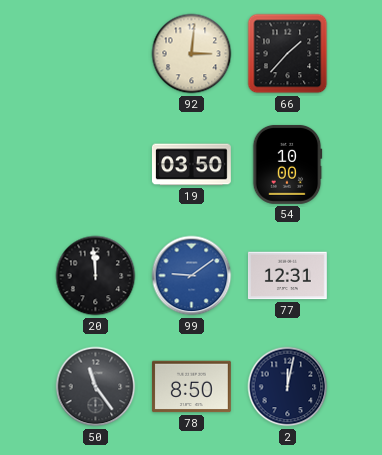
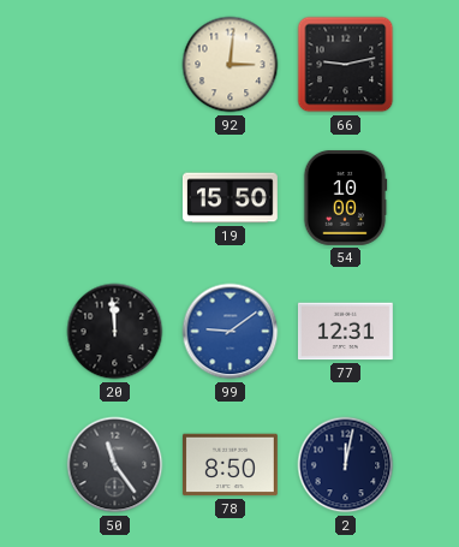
66: 1:37 -> 9:13
19: 03:50 -> 15:50
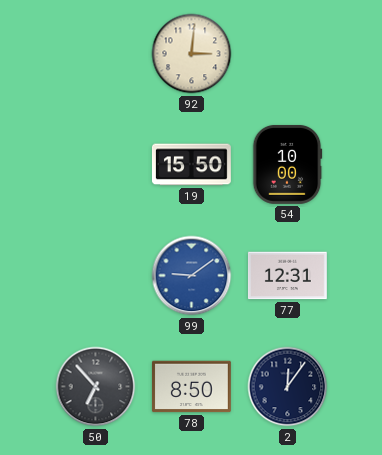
66: 9:13 -> none
20: 11:59 -> none
50: 11:24 -> 6:53
2: 12:02 -> 12:06
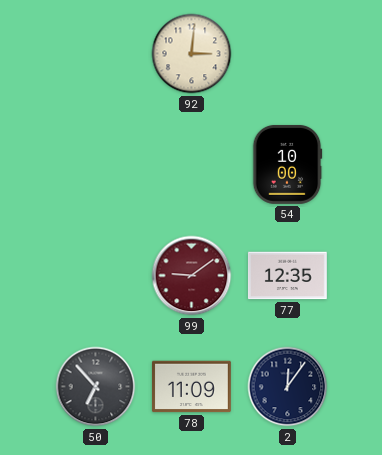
19: 15:50 -> none
99 dial: blue -> burgundy
77: 12:31 -> 12:35
78: 8:50 -> 11:09
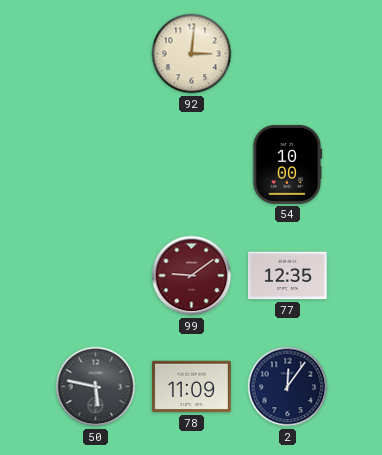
50: 6:53 -> 5:47
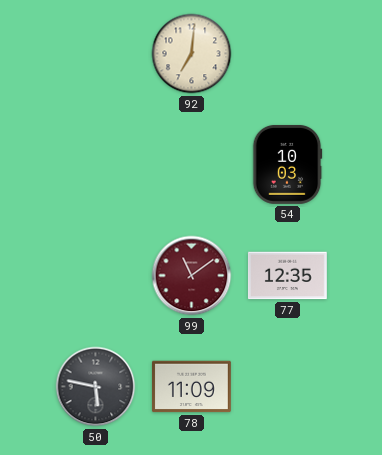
92: 3:01 -> 7:01
54: 10:00 -> 10:03
99: 9:09 -> 11:09
2: 12:06 -> none
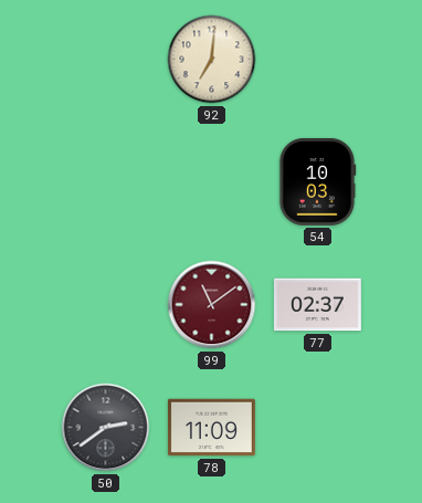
77: 12:35 -> 02:37
50: 5:47 -> 2:39
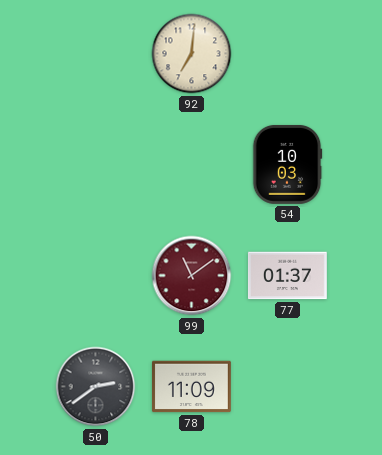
77: 02:37 -> 01:37
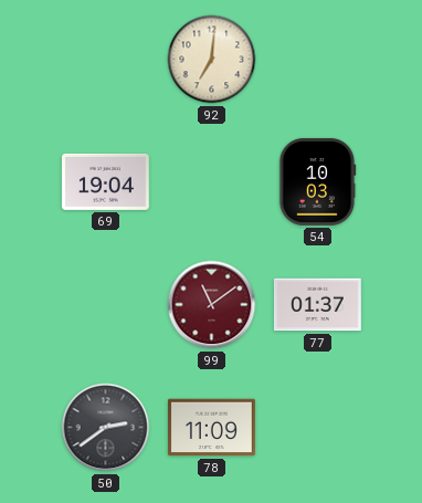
69: none -> 19:04
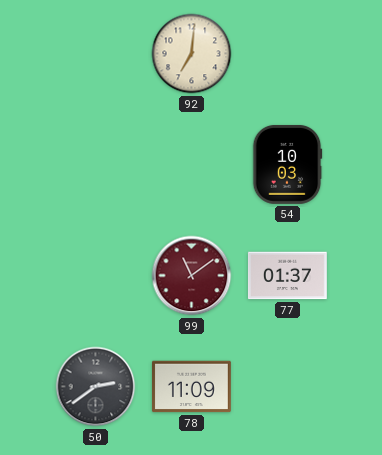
69: 19:04 -> none
